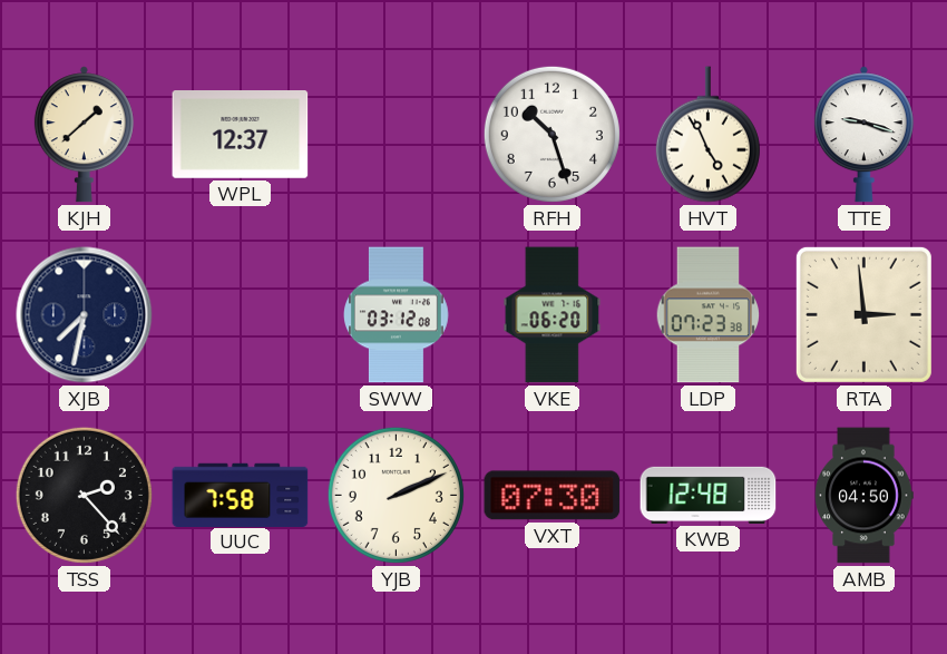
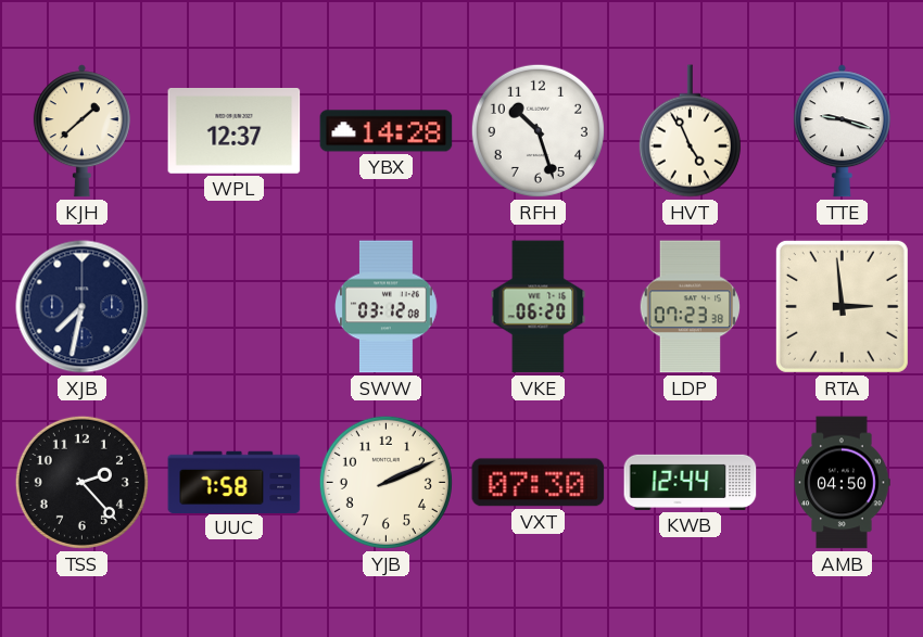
YBX: none -> 14:28
KWB: 12:48 -> 12:44
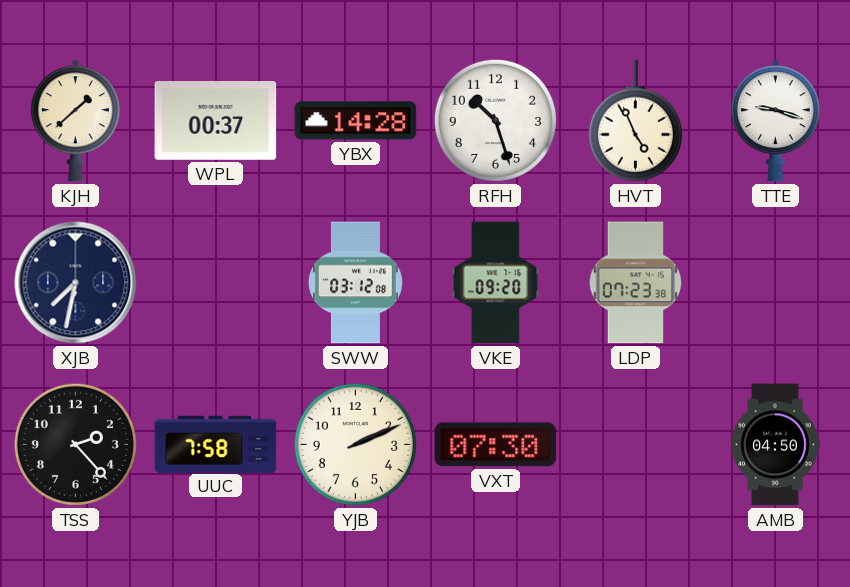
WPL: 12:37 -> 00:37
VKE: 06:20 -> 09:20
RTA: 2:59 -> none
KWB: 12:44 -> none
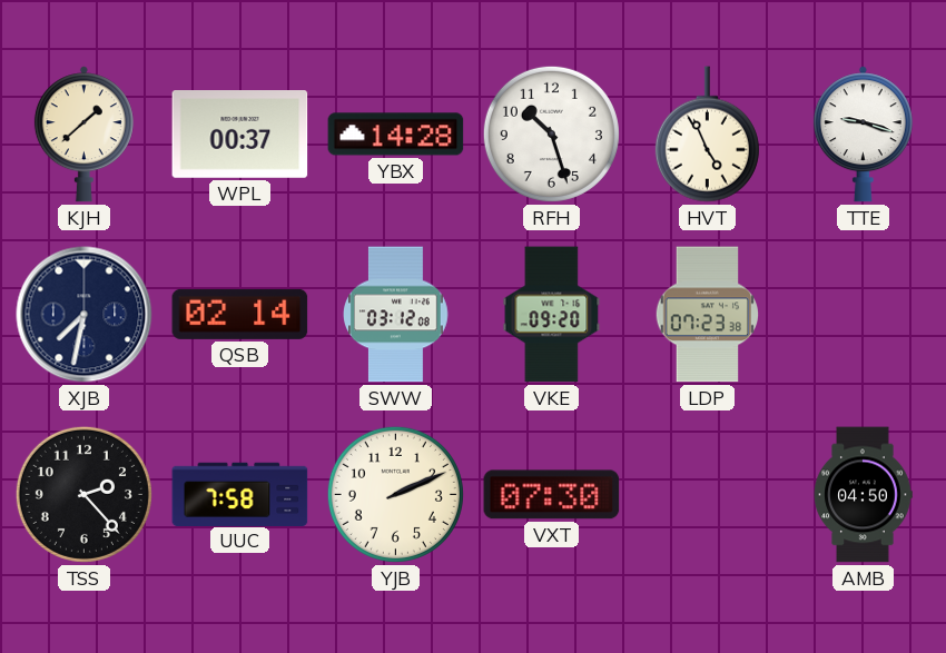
QSB: none -> 02:14
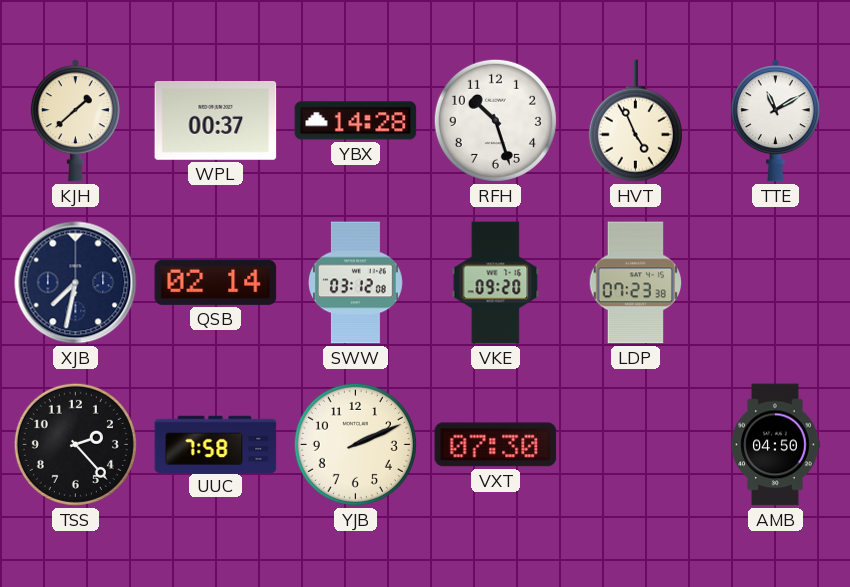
TTE: 9:18 -> 11:10
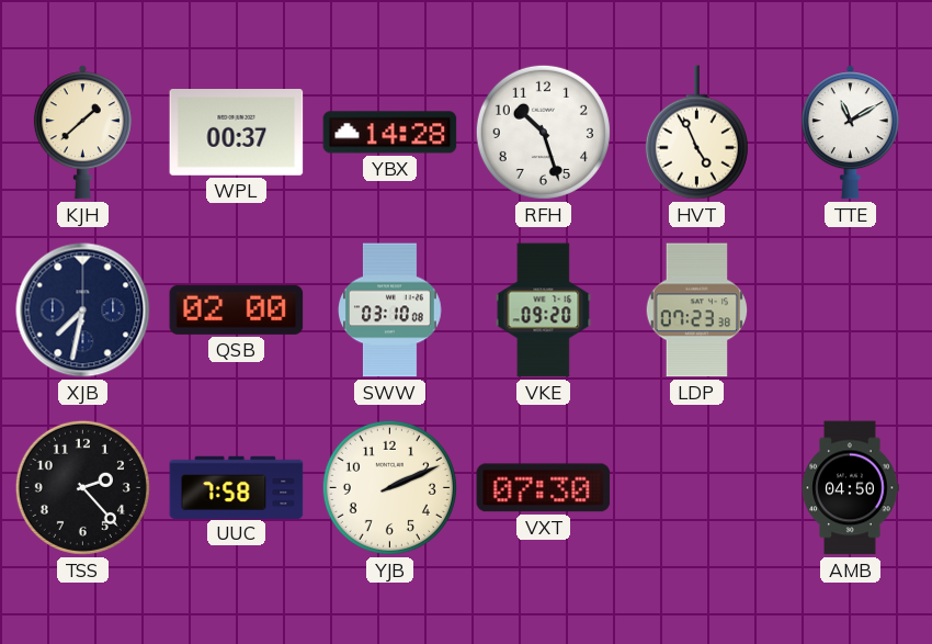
QSB: 02:14 -> 02:00
SWW: 03:12 -> 03:10
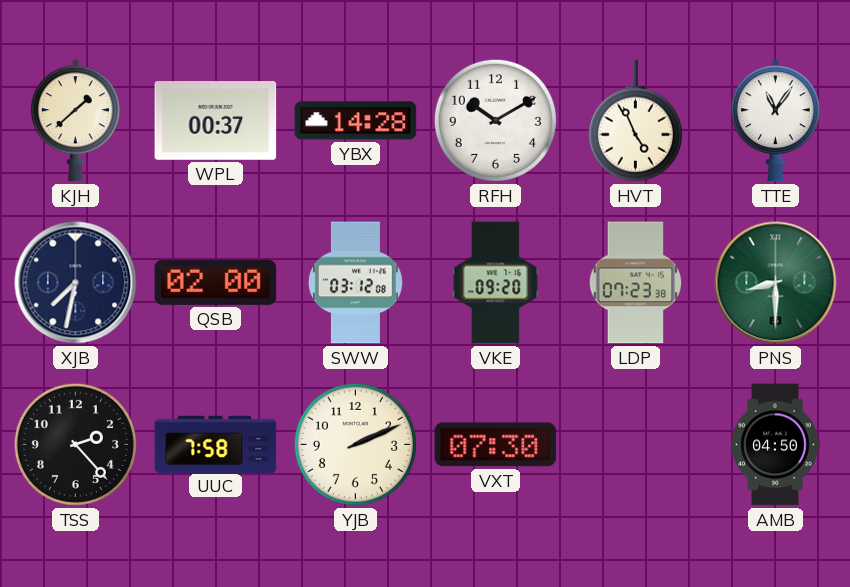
RFH: 10:27 -> 10:10
TTE: 11:10 -> 11:06
SWW: 03:10 -> 03:12
PNS: none -> 8:30
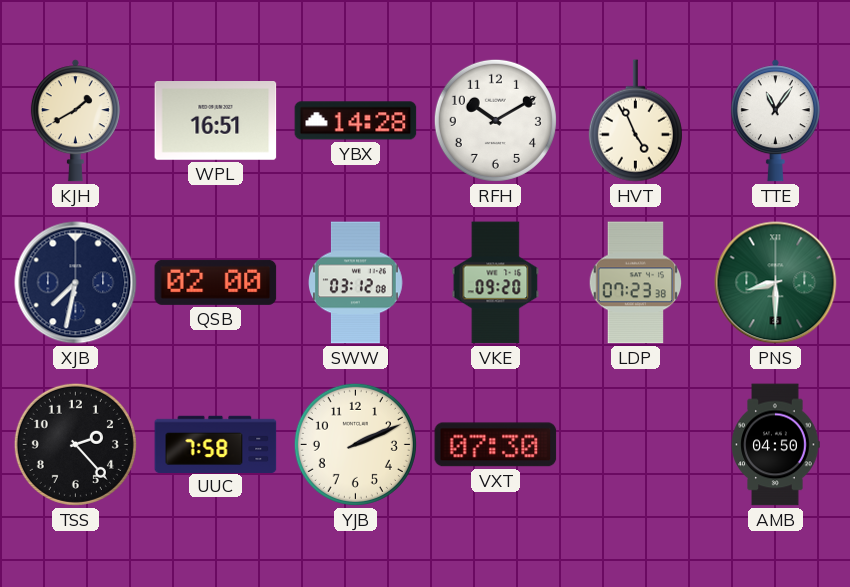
KJH: 1:38 -> 1:40
WPL: 00:37 -> 16:51
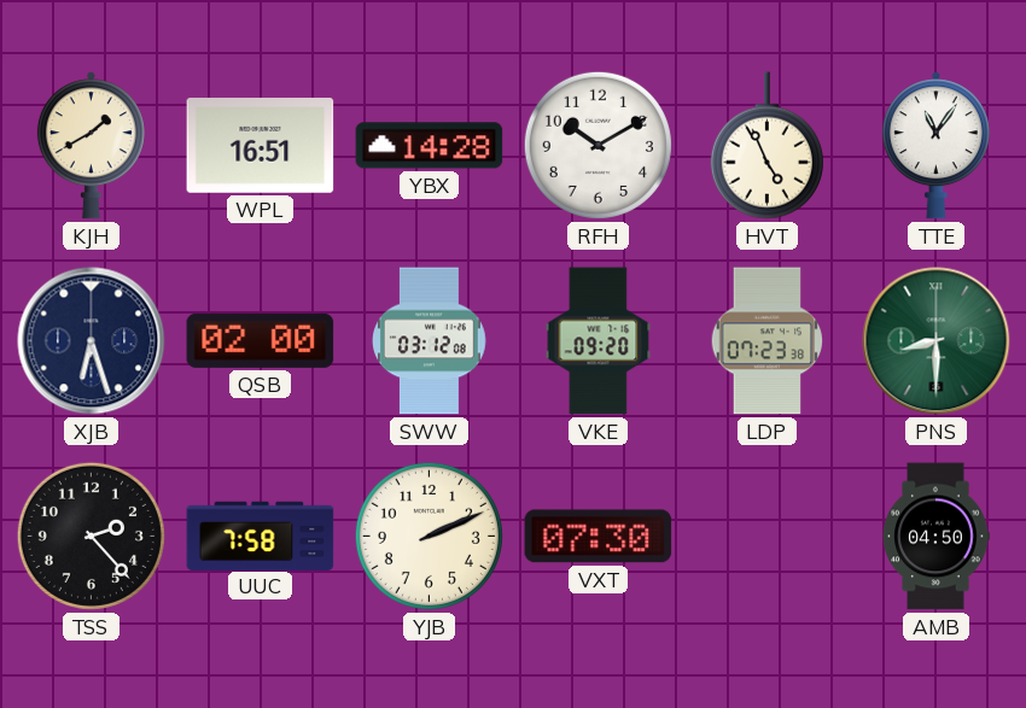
XJB: 7:32 -> 6:27
